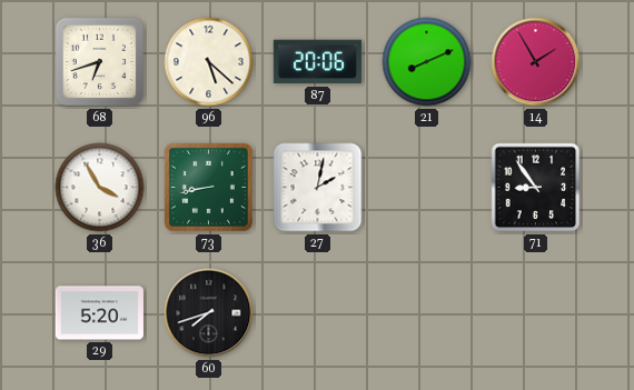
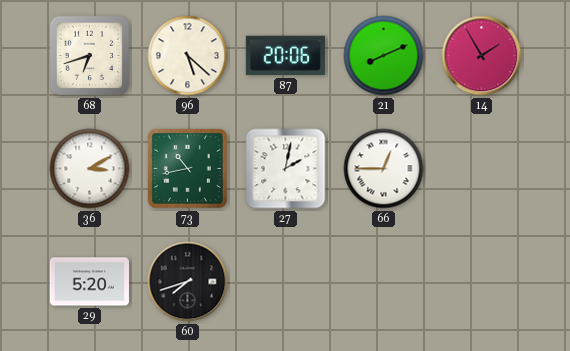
36: 3:55 -> 3:10
73: 8:43 -> 10:43
66: none -> 12:45
71: 8:54 -> none
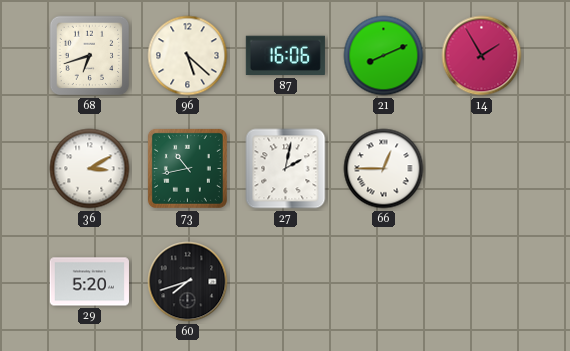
87: 20:06 -> 16:06
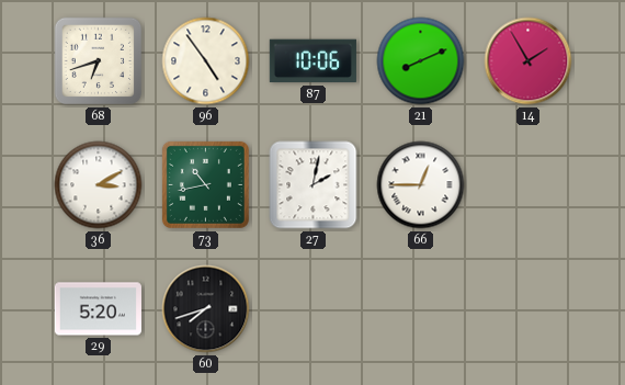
96: 5:22 -> 4:54
87: 16:06 -> 10:06
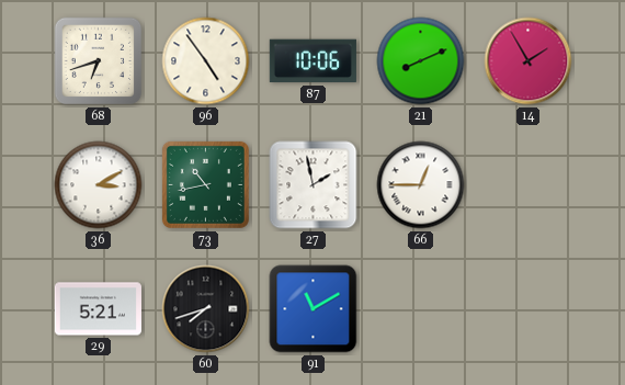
27: 2:02 -> 1:58
29: 5:20 -> 5:21
91: none -> 11:10
